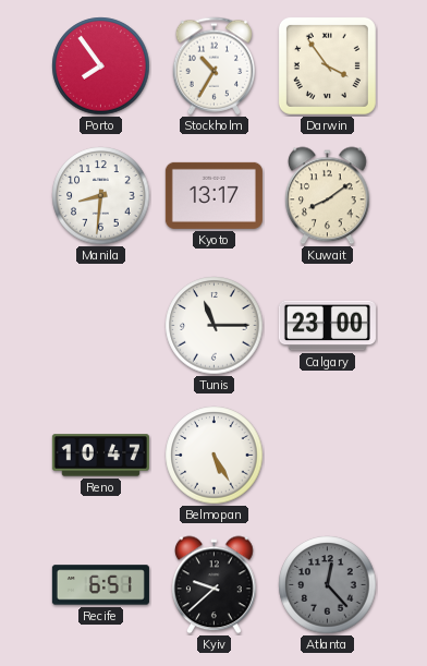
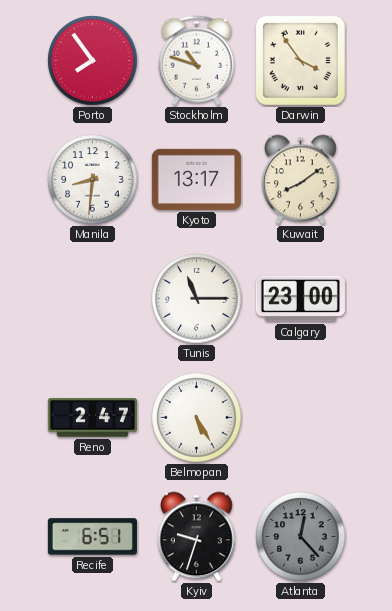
Stockholm: 10:35 -> 10:48
Reno: 10:47 -> 2:47
Kyiv: 9:38 -> 9:33
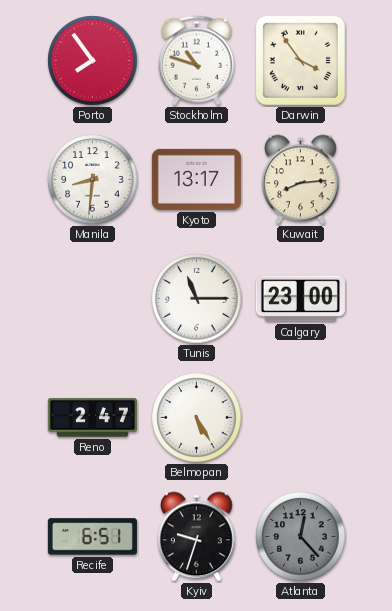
Kuwait: 8:09 -> 8:14
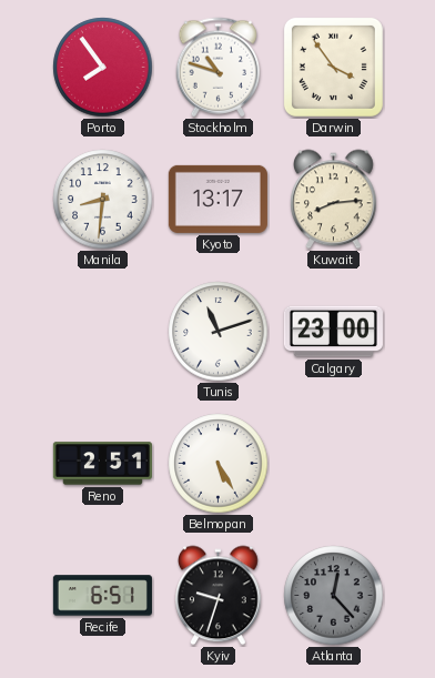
Tunis: 11:15 -> 11:12
Reno: 2:47 -> 2:51
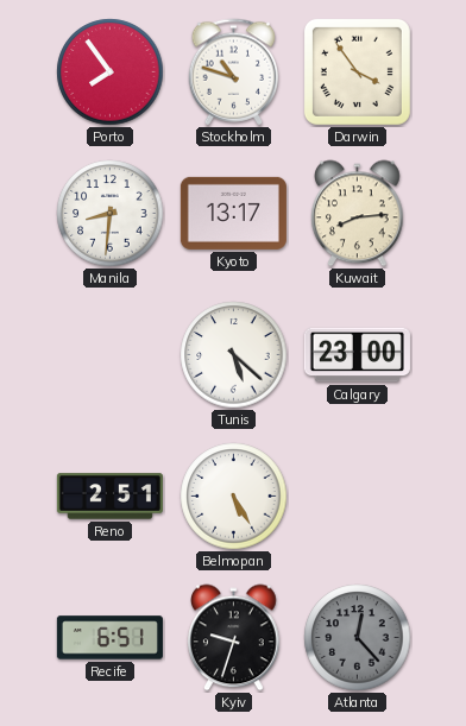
Tunis: 11:12 -> 5:22
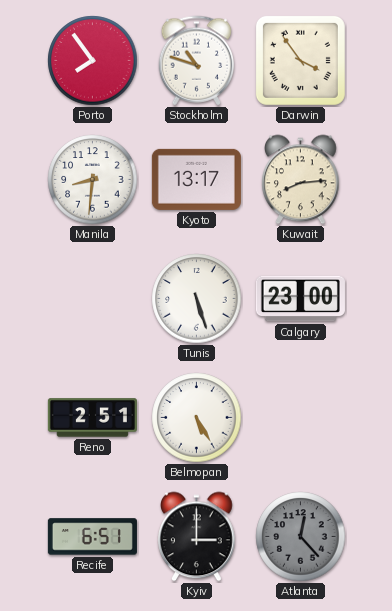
Tunis: 5:22 -> 5:27
Kyiv: 9:33 -> 3:00
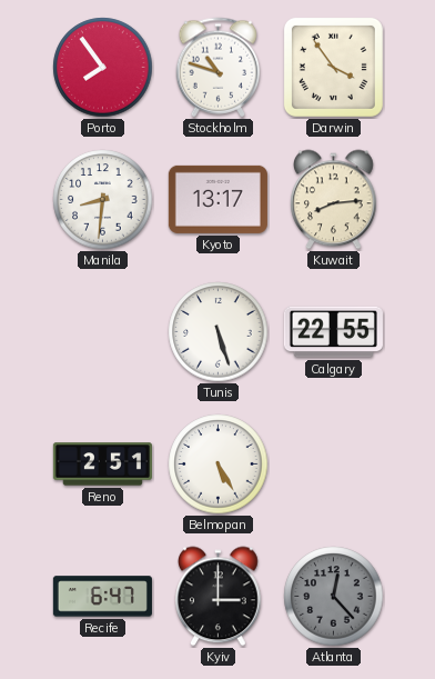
Calgary: 23:00 -> 22:55
Recife: 6:51 -> 6:47
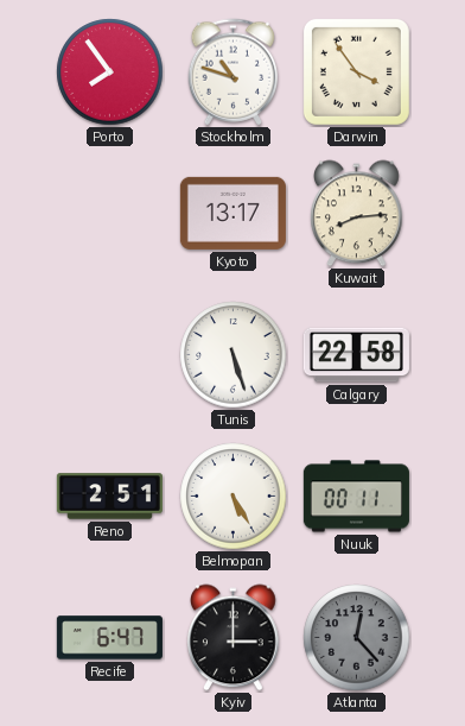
Manila: 8:31 -> none
Calgary: 22:55 -> 22:58
Nuuk: none -> 00:11
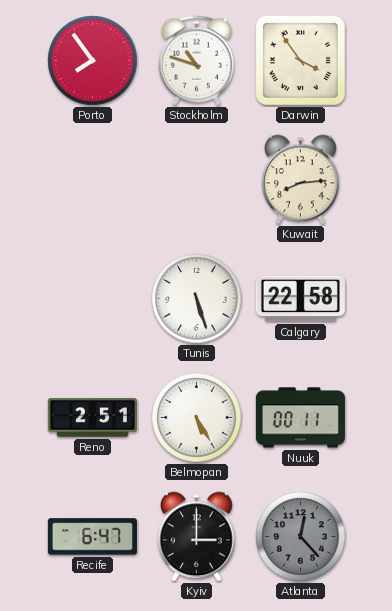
Kyoto: 13:17 -> none
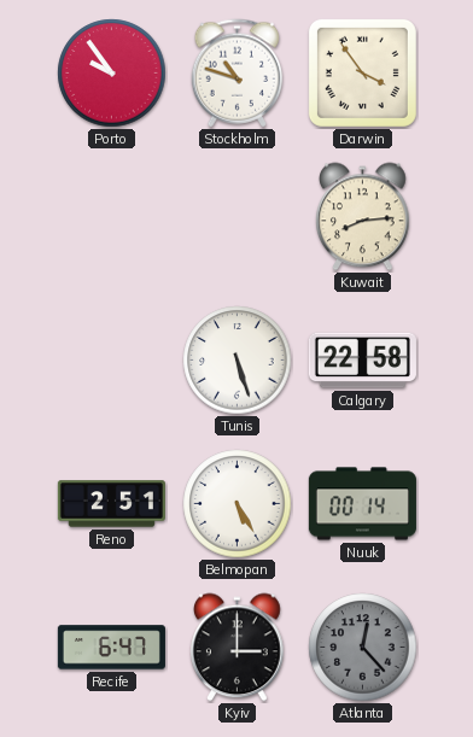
Porto: 7:54 -> 9:54
Nuuk: 00:11 -> 00:14
